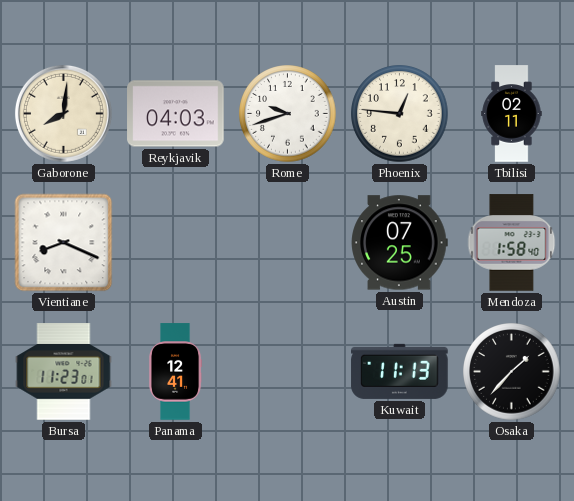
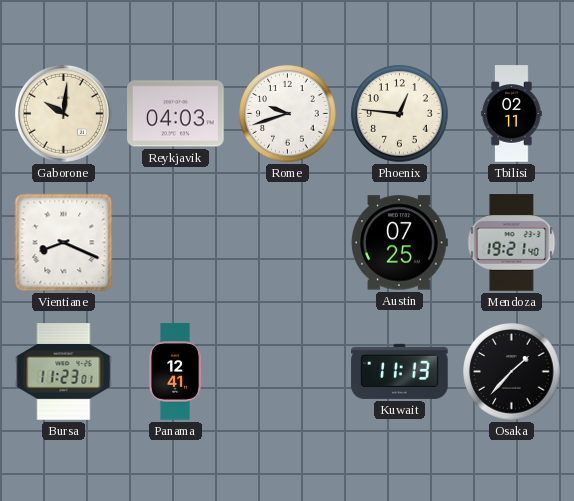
Gaborone: 8:01 -> 10:01
Mendoza: 1:58 -> 19:21
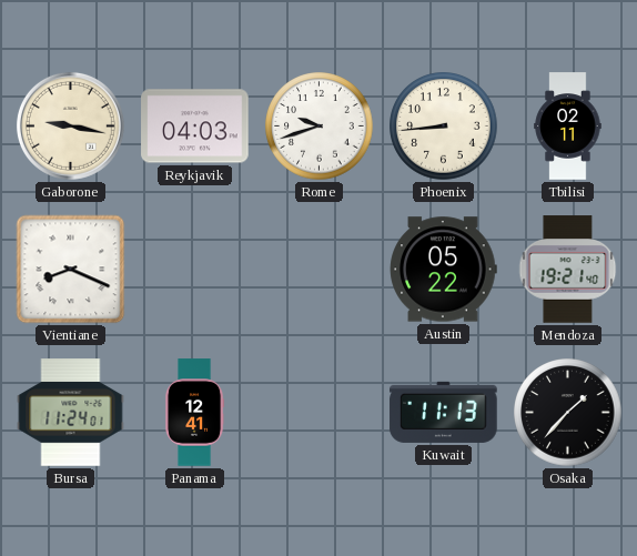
Gaborone: 10:01 -> 9:17
Phoenix: 12:46 -> 8:44
Austin: 07:25 -> 05:22
Bursa: 11:23 -> 11:24
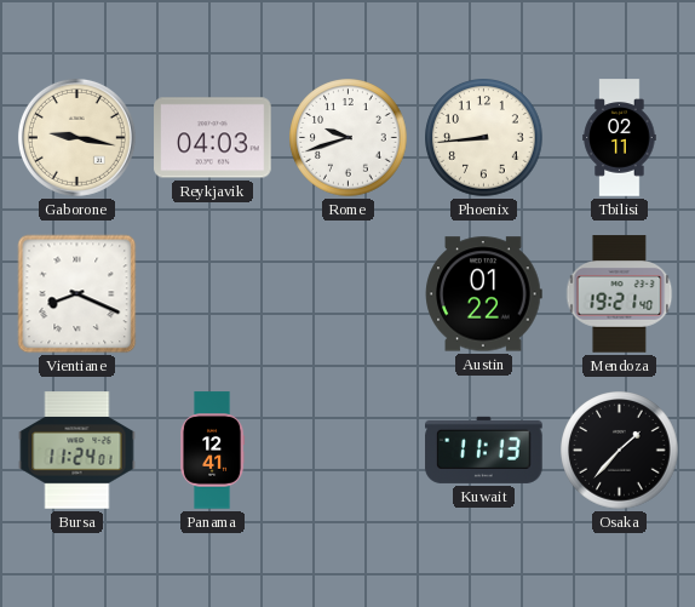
Austin: 05:22 -> 01:22
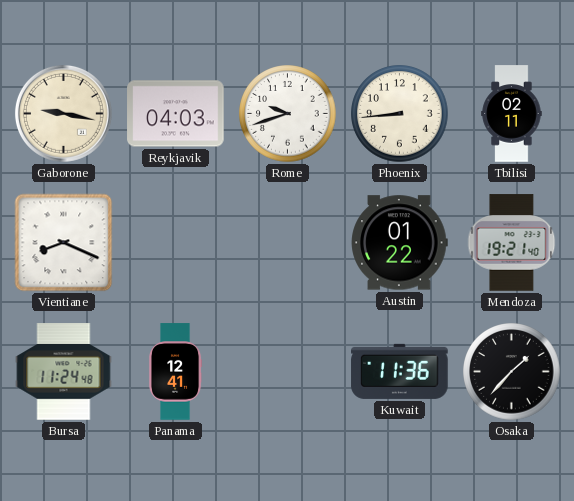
Bursa: 11:24:01 -> 11:24:48
Kuwait: 11:13 -> 11:36
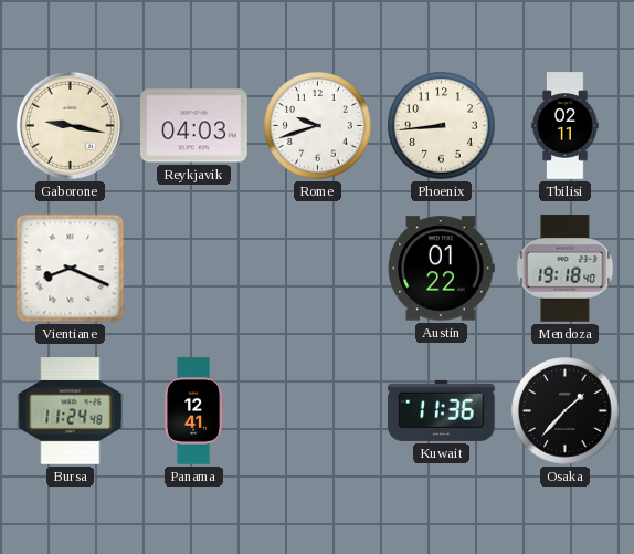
Mendoza: 19:21 -> 19:18
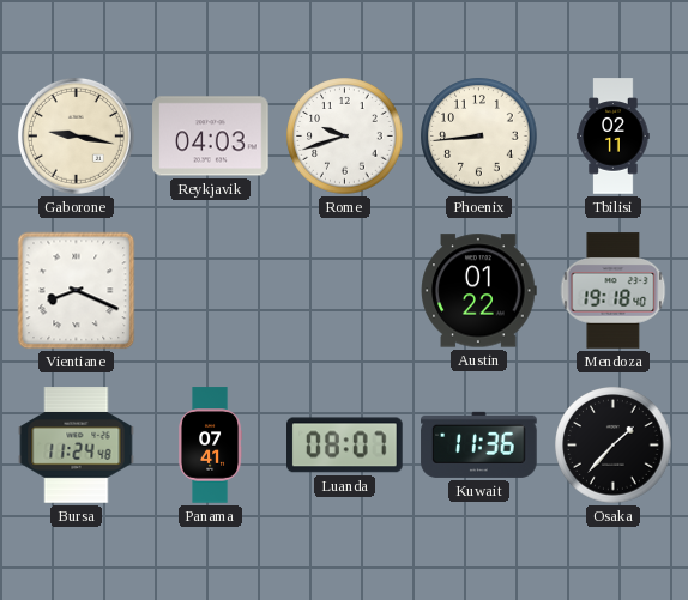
Panama: 12:41 -> 07:41
Luanda: none -> 08:07
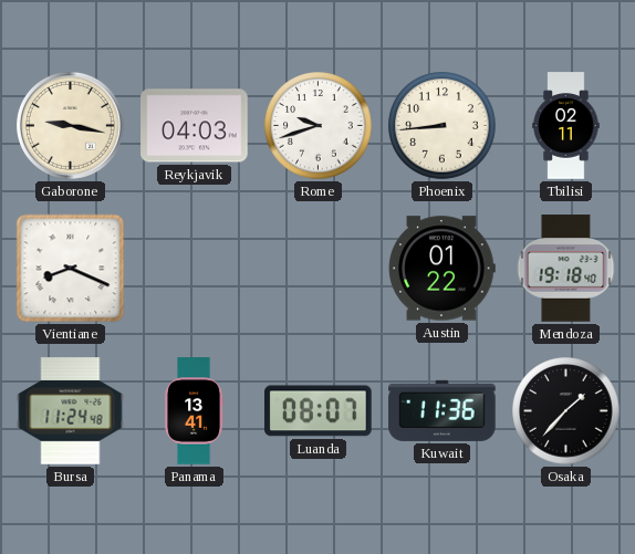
Panama: 07:41 -> 13:41
